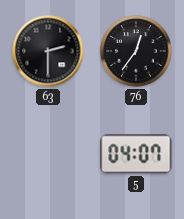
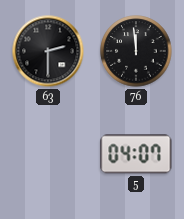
76: 12:36 -> 11:59
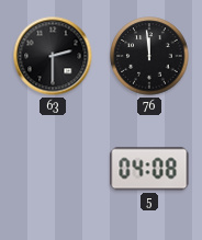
5: 04:07 -> 04:08
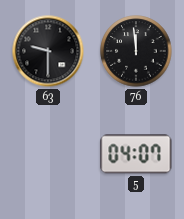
63: 2:30 -> 9:30
5: 04:08 -> 04:07
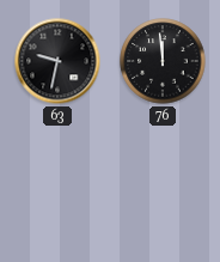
63: 9:30 -> 9:32
5: 04:07 -> none
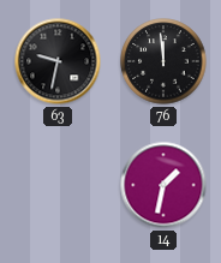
14: none -> 1:32
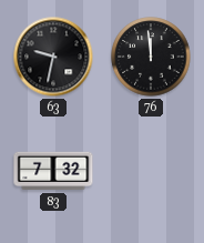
83: none -> 7:32
14: 1:32 -> none
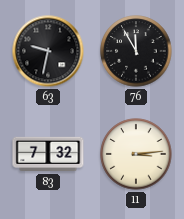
76: 11:59 -> 11:55
11: none -> 3:14
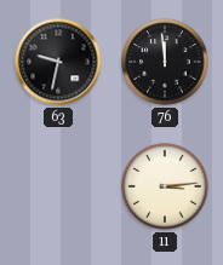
76: 11:55 -> 11:59
83: 7:32 -> none
